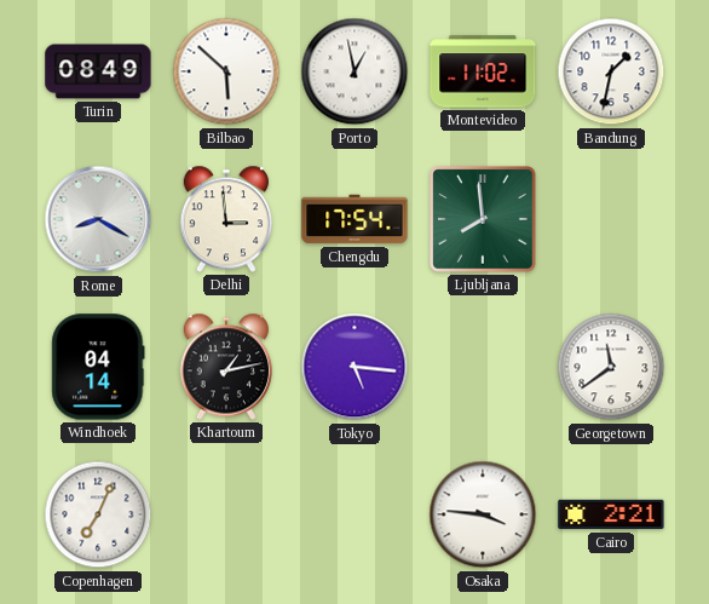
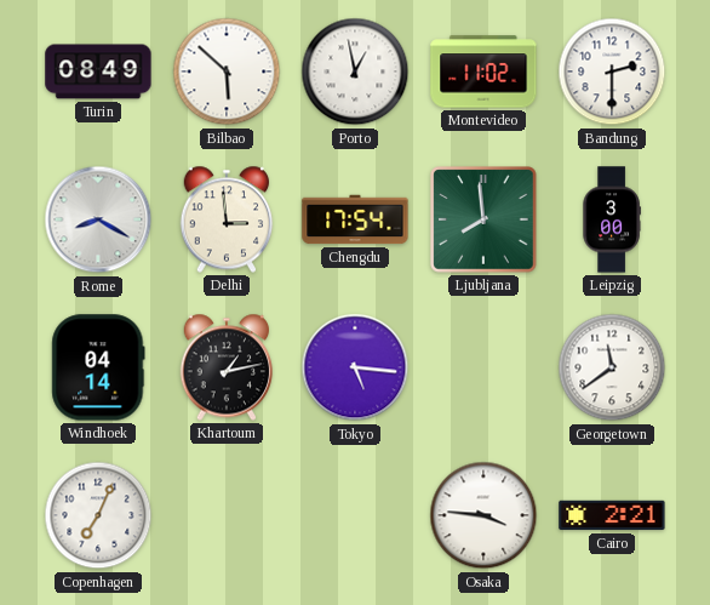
Bandung: 1:32 -> 2:30
Leipzig: none -> 3:00
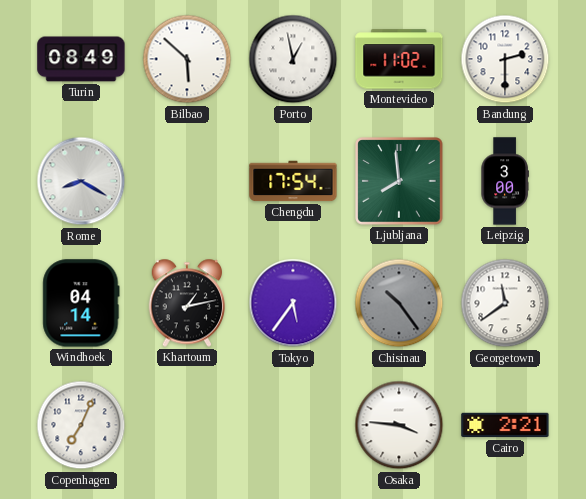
Delhi: 2:59 -> none
Tokyo: 5:16 -> 5:36
Chisinau: none -> 10:24
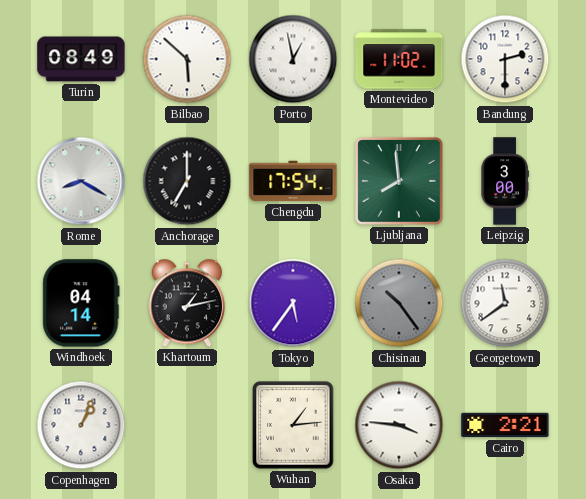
Anchorage: none -> 7:00
Copenhagen: 7:04 -> 1:04
Wuhan: none -> 1:14
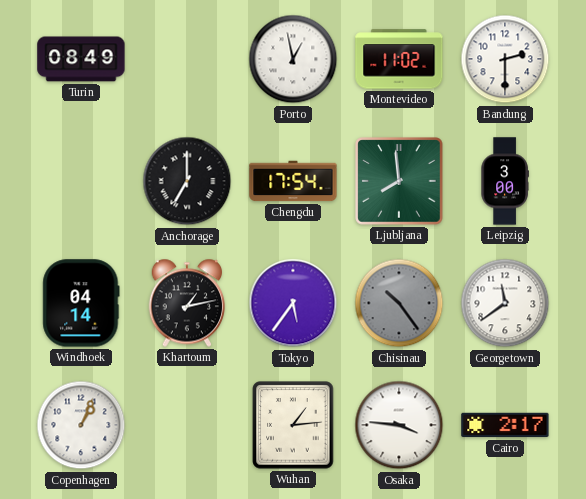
Bilbao: 5:52 -> none
Rome: 8:20 -> none
Cairo: 2:21 -> 2:17
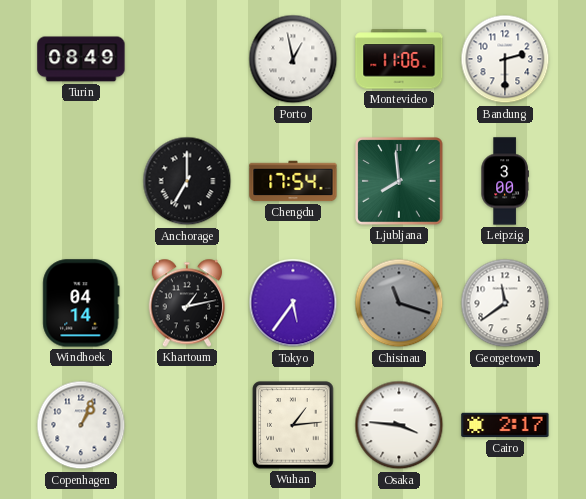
Montevideo: 11:02 -> 11:06
Chisinau: 10:24 -> 11:18
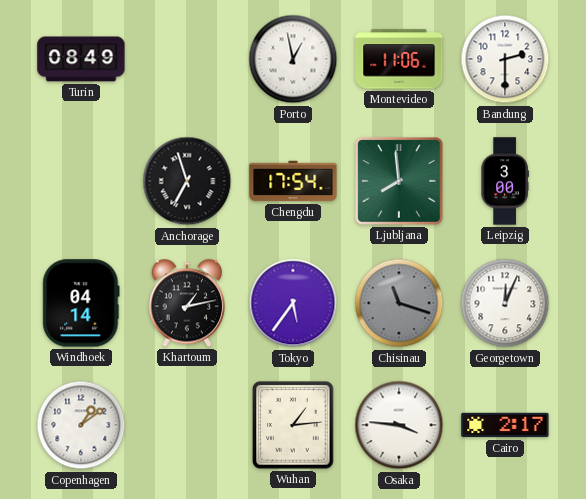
Anchorage: 7:00 -> 6:57
Georgetown: 11:39 -> 12:04
Copenhagen: 1:04 -> 1:09
